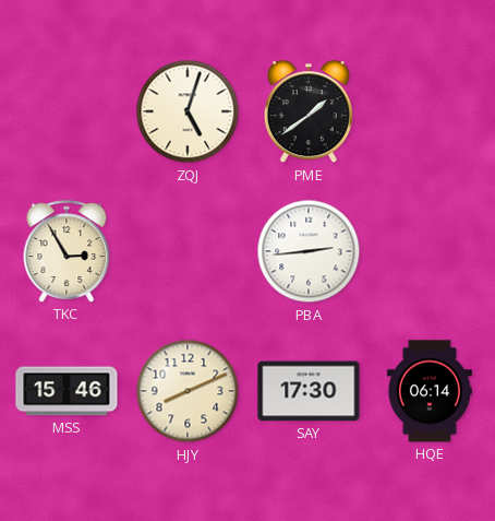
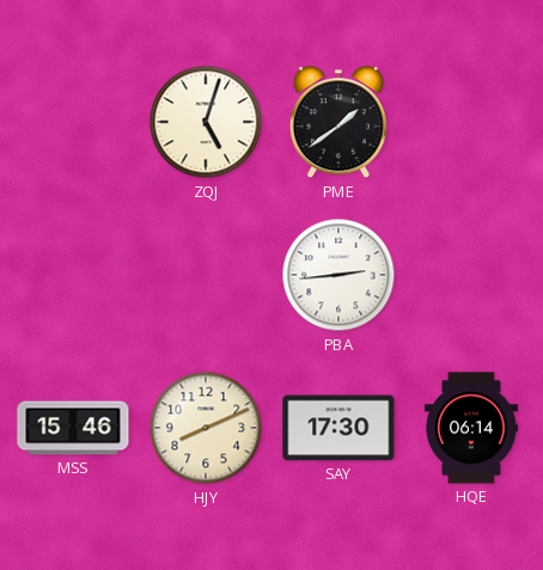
TKC: 2:55 -> none
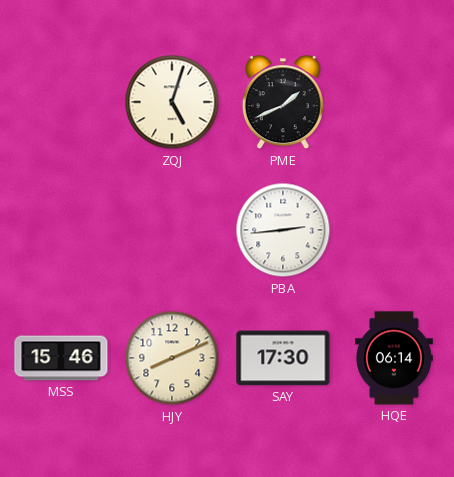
PME: 1:39 -> 1:41
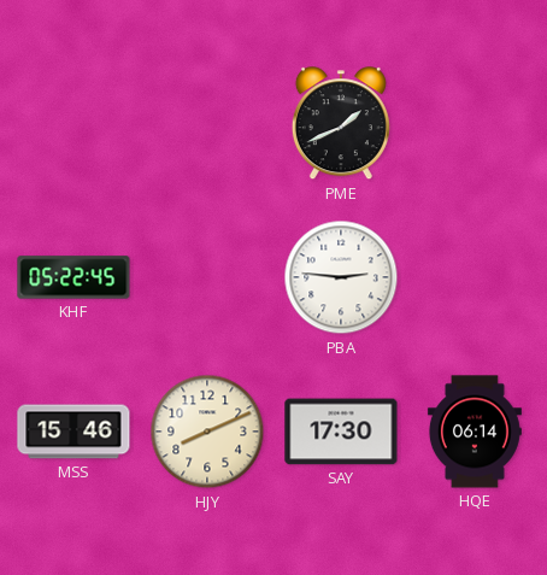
ZQJ: 5:03 -> none
KHF: none -> 05:22
PBA: 2:44 -> 2:46
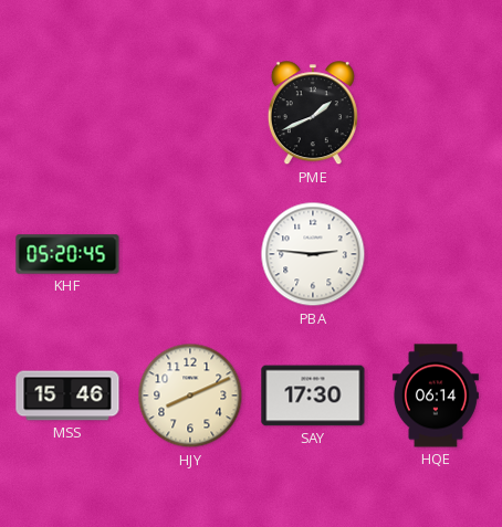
KHF: 05:22 -> 05:20
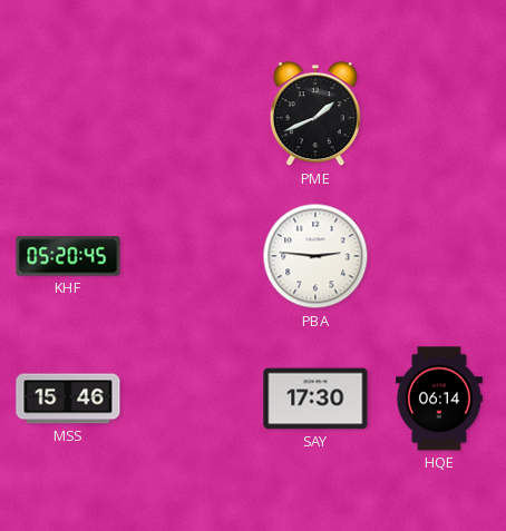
HJY: 8:11 -> none
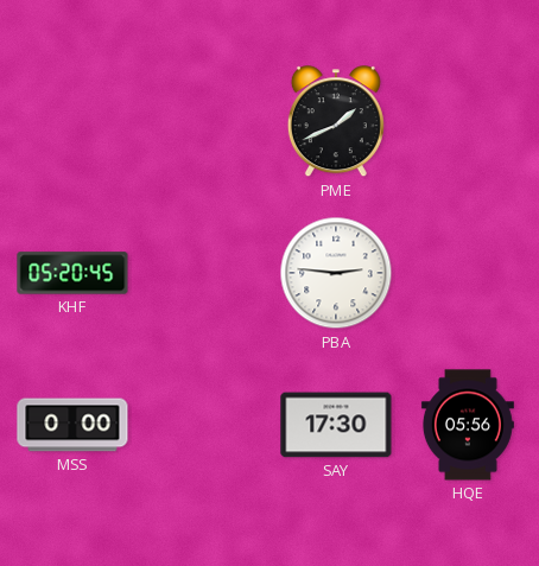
MSS: 15:46 -> 0:00
HQE: 06:14 -> 05:56
